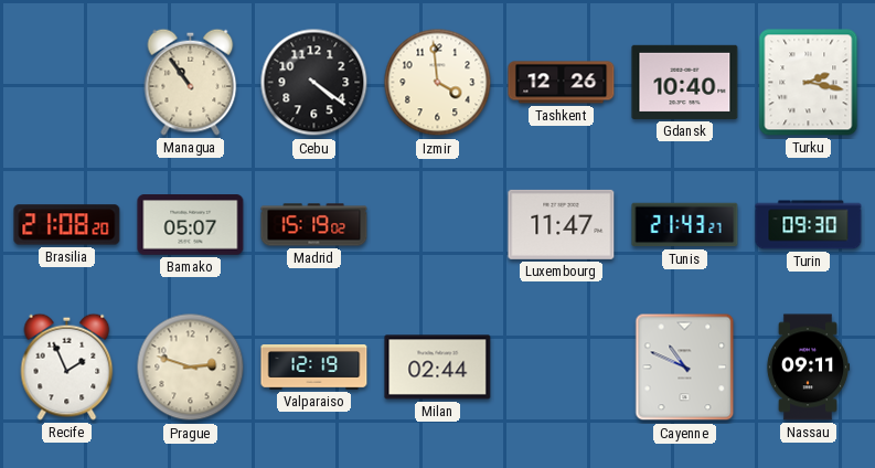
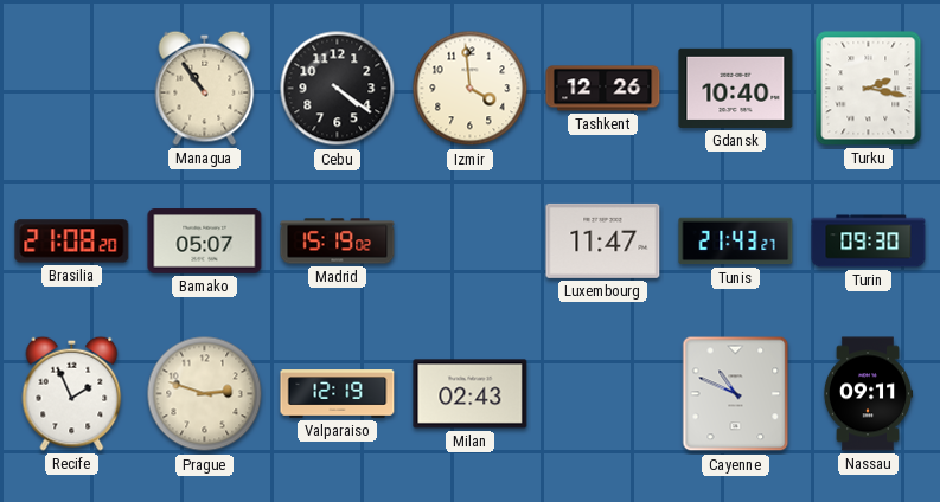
Milan: 02:44 -> 02:43
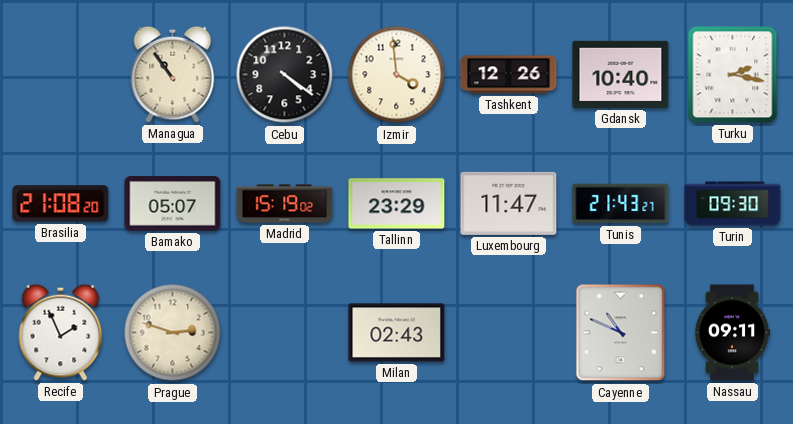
Tallinn: none -> 23:29
Valparaiso: 12:19 -> none
